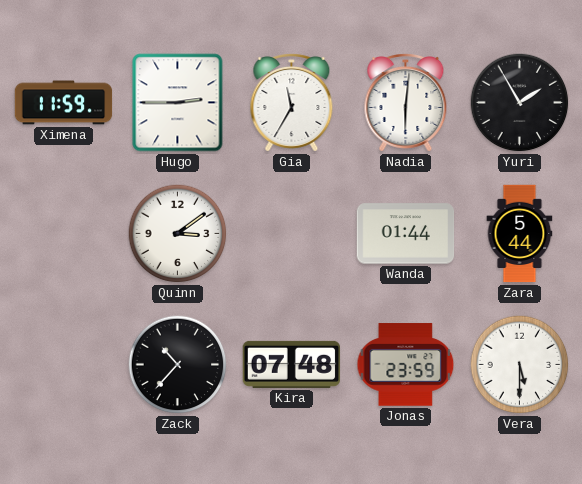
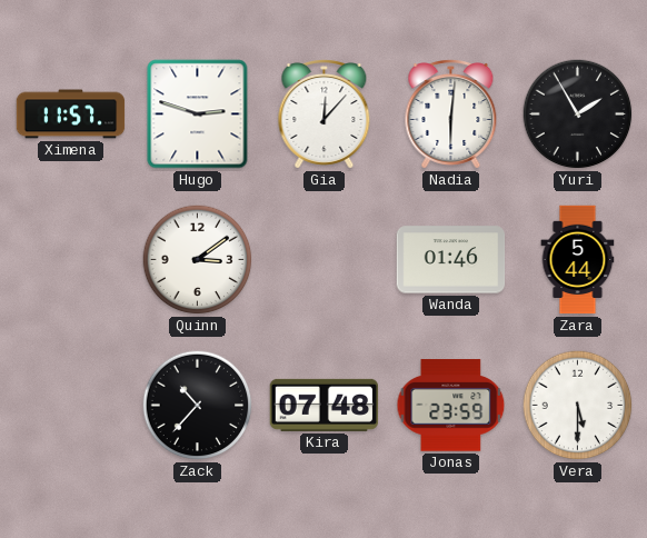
Ximena: 11:59 -> 11:57
Hugo: 2:45 -> 2:48
Gia: 11:35 -> 12:07
Wanda: 01:44 -> 01:46
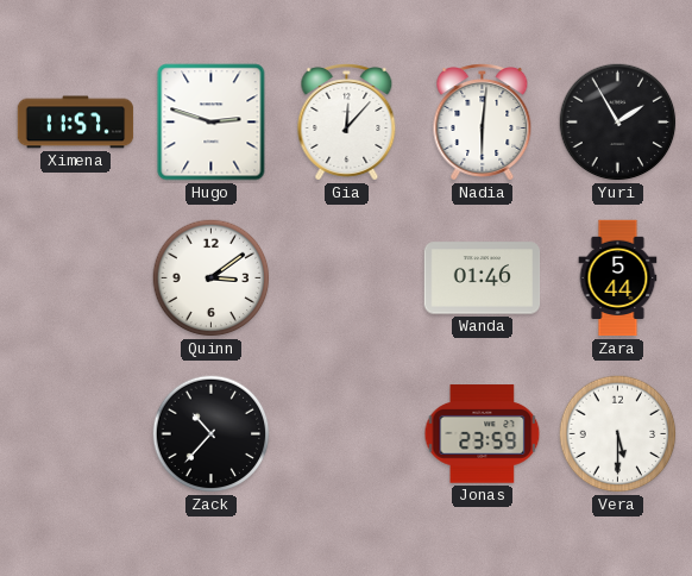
Kira: 07:48 -> none
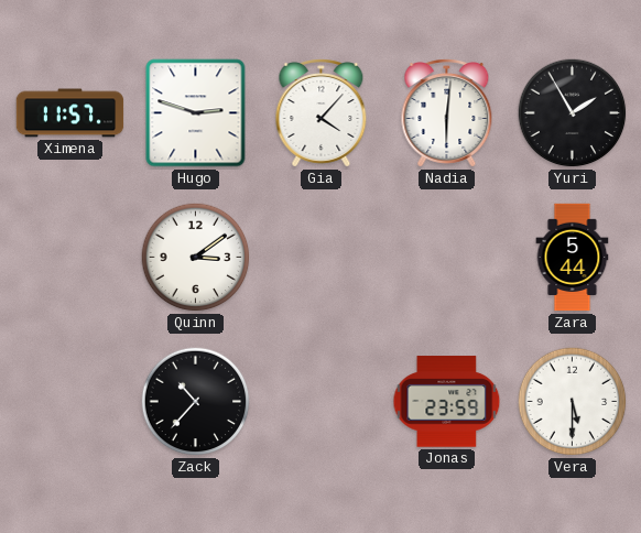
Gia: 12:07 -> 4:07
Wanda: 01:46 -> none
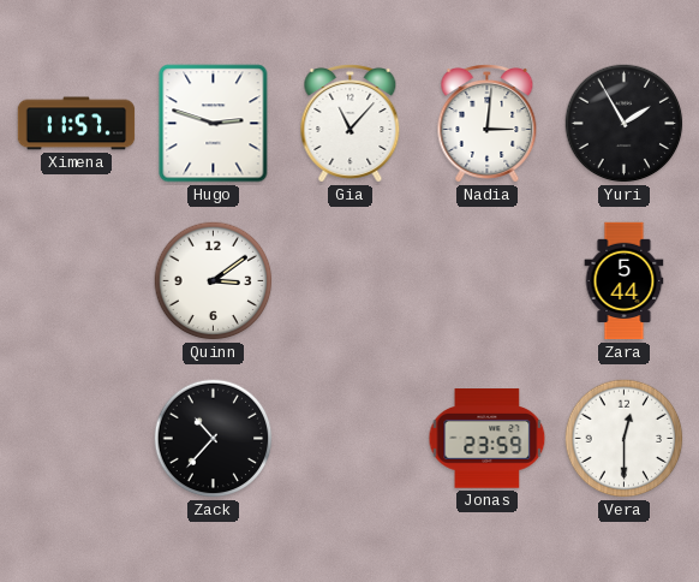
Gia: 4:07 -> 11:07
Nadia: 6:01 -> 3:01
Vera: 5:30 -> 12:30
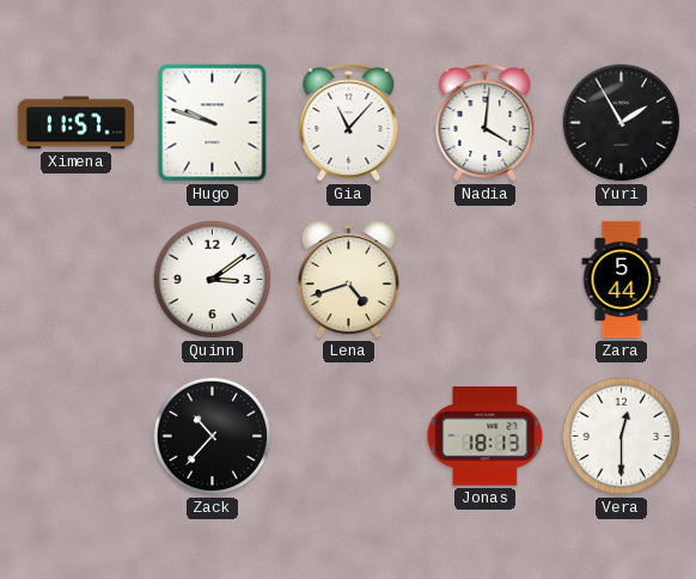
Hugo: 2:48 -> 9:48
Nadia: 3:01 -> 4:01
Lena: none -> 4:42
Jonas: 23:59 -> 18:13
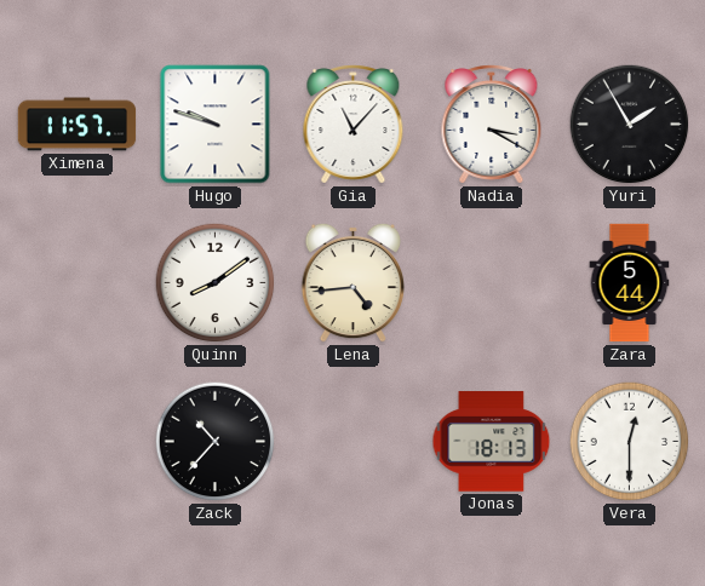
Nadia: 4:01 -> 3:20
Quinn: 3:09 -> 8:09
Lena: 4:42 -> 4:44
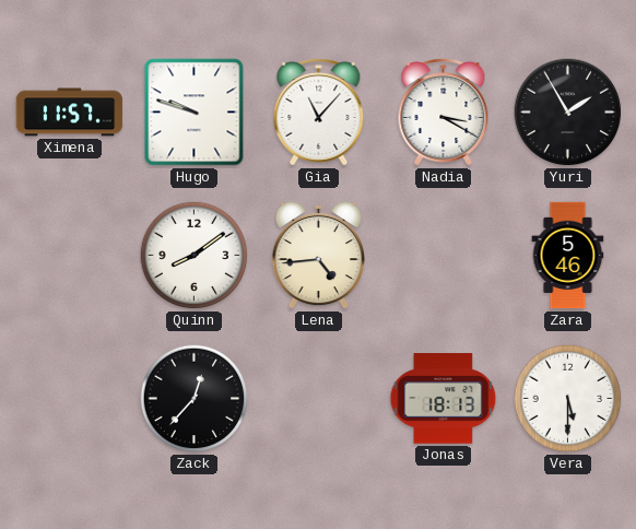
Zara: 5:44 -> 5:46
Zack: 10:37 -> 12:37
Vera: 12:30 -> 5:30
